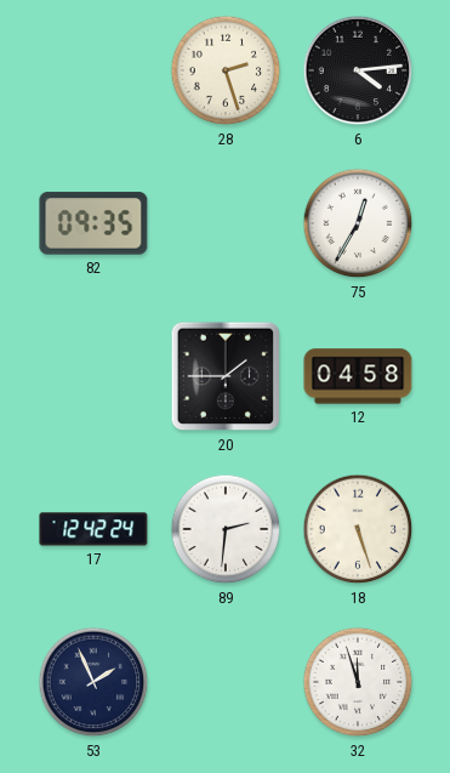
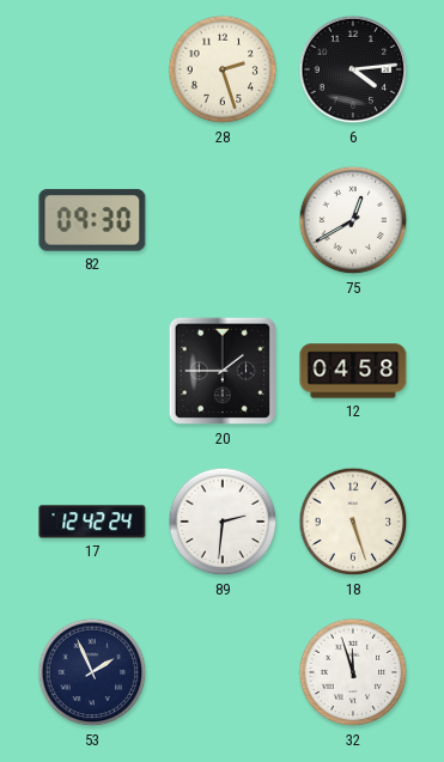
82: 09:35 -> 09:30
75: 12:35 -> 12:40
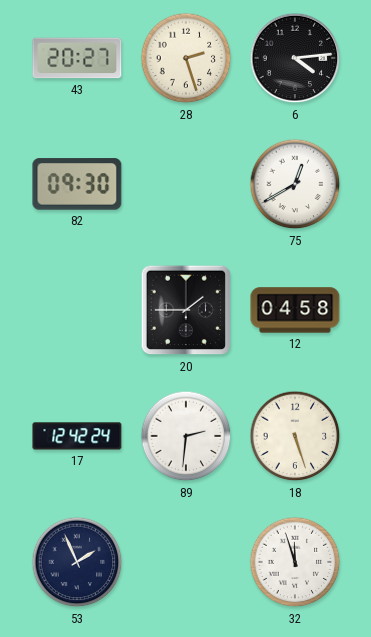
43: none -> 20:27
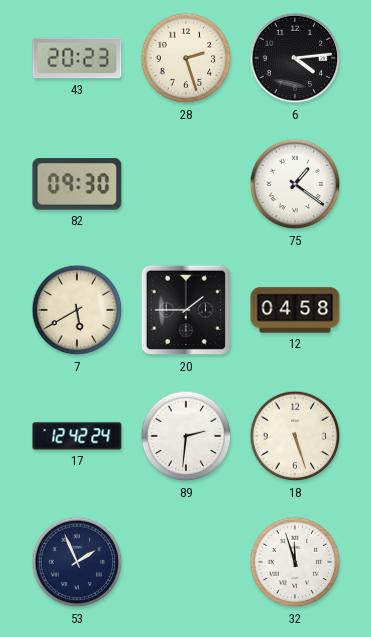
43: 20:27 -> 20:23
75: 12:40 -> 1:21
7: none -> 5:40
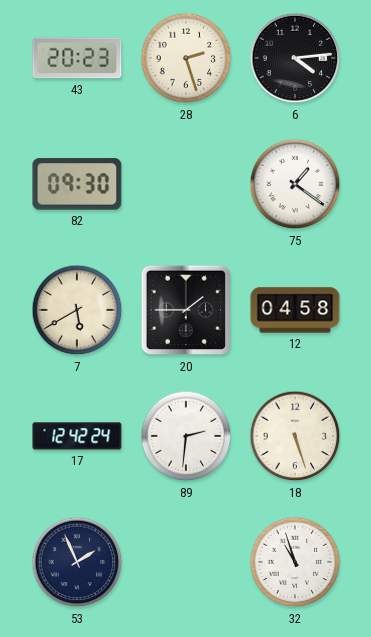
32: 11:57 -> 10:57
